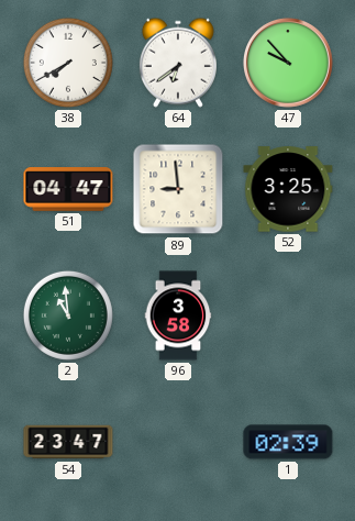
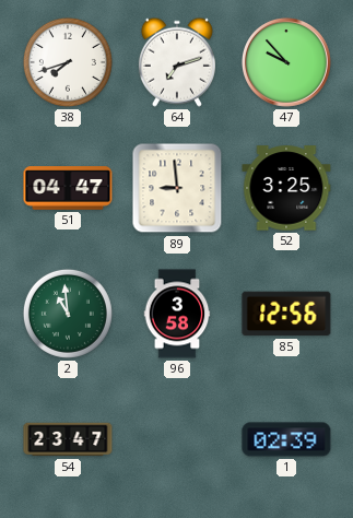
38: 7:40 -> 7:42
64: 6:39 -> 7:12
85: none -> 12:56
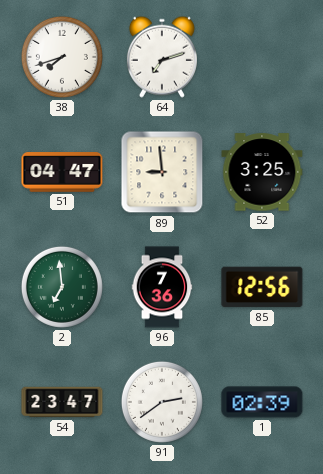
47: 9:53 -> none
2: 10:59 -> 6:59
96: 3:58 -> 7:36
91: none -> 2:39
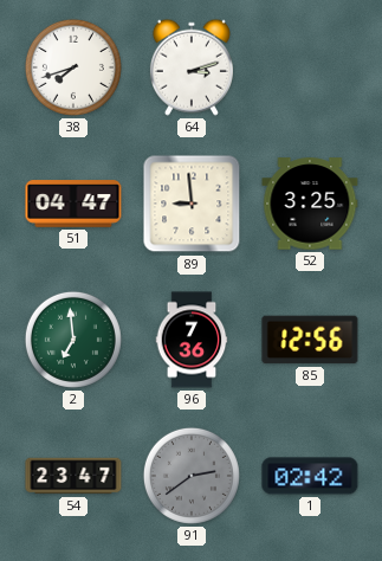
64: 7:12 -> 3:12
91 dial: white -> grey
1: 02:39 -> 02:42
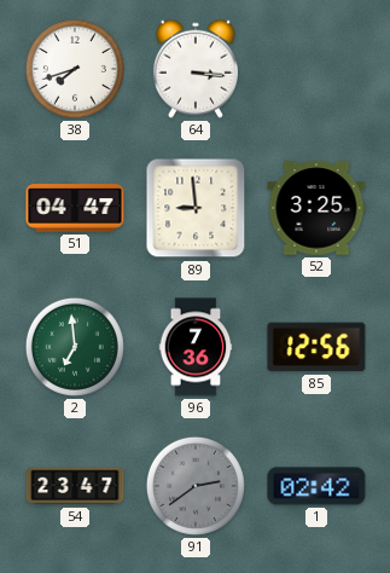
64: 3:12 -> 3:16
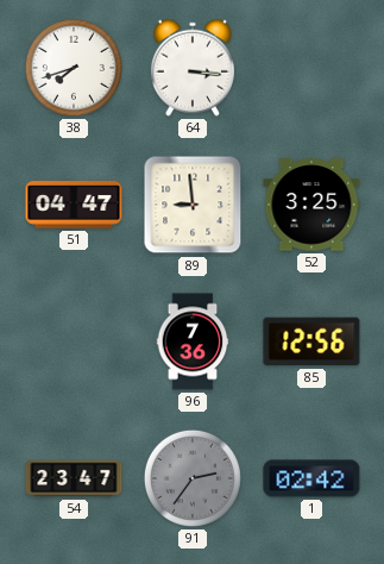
2: 6:59 -> none
91: 2:39 -> 2:36
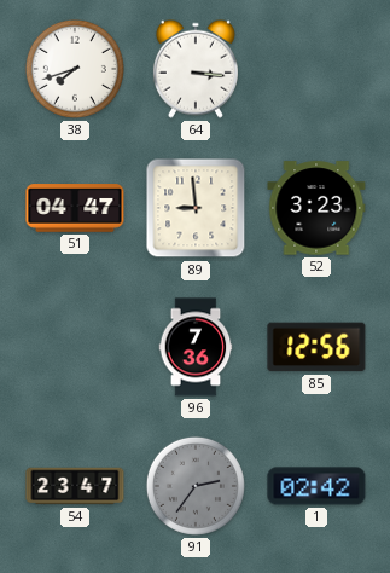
52: 3:25 -> 3:23
